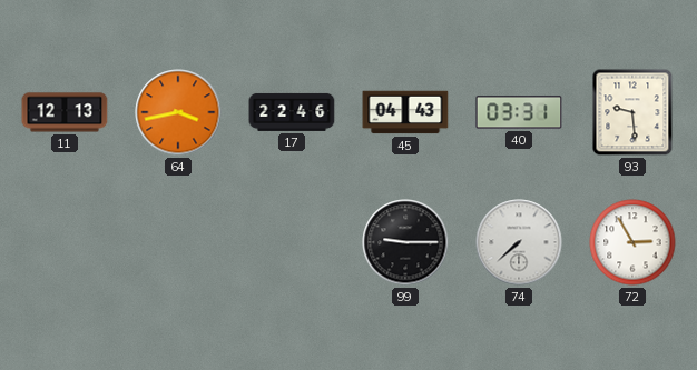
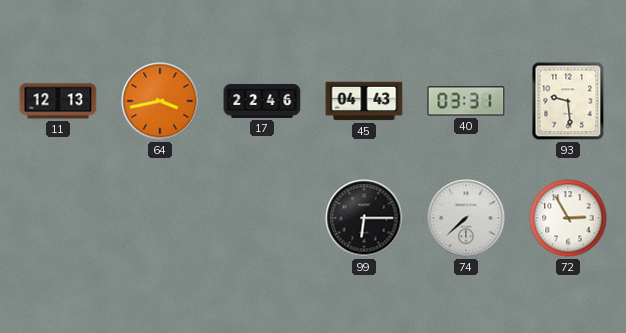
99: 9:15 -> 6:15
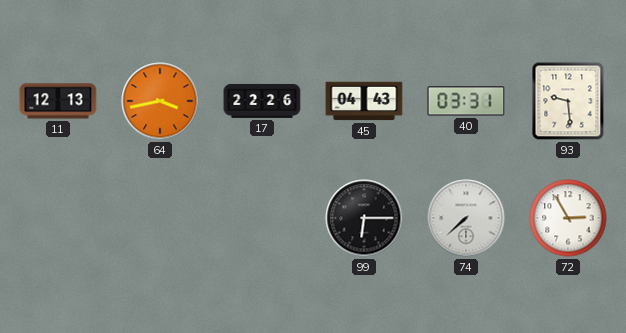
17: 22:46 -> 22:26
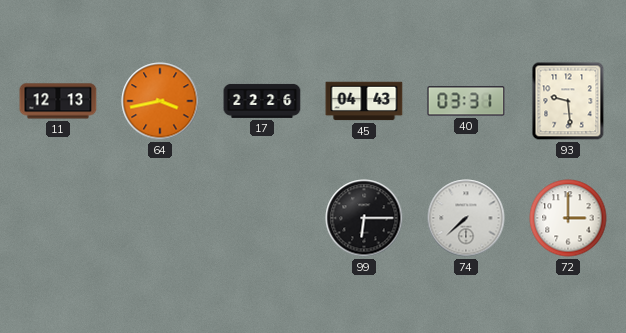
72: 2:55 -> 3:00
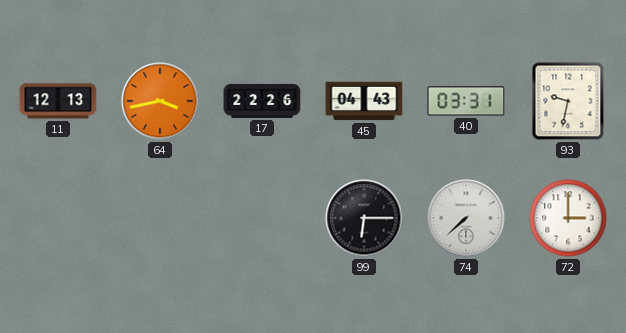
93: 9:29 -> 9:32
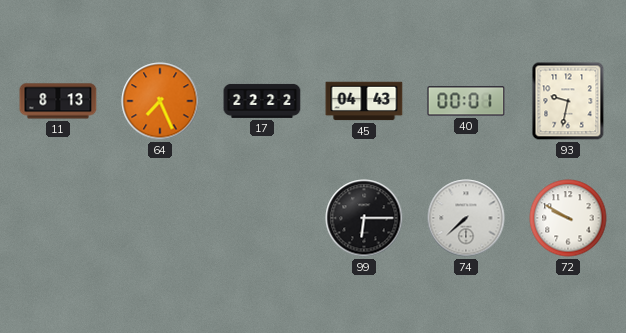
11: 12:13 -> 8:13
64: 3:43 -> 7:26
17: 22:26 -> 22:22
40: 03:31 -> 00:01
72: 3:00 -> 9:50
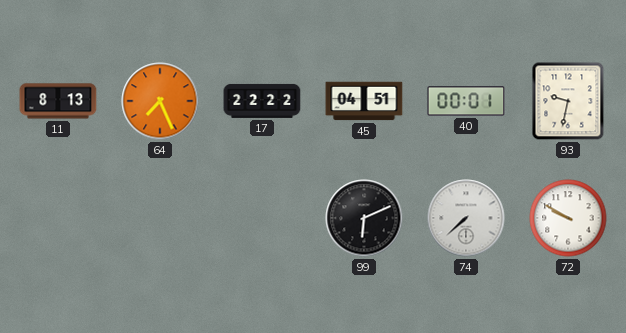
45: 04:43 -> 04:51
99: 6:15 -> 6:11
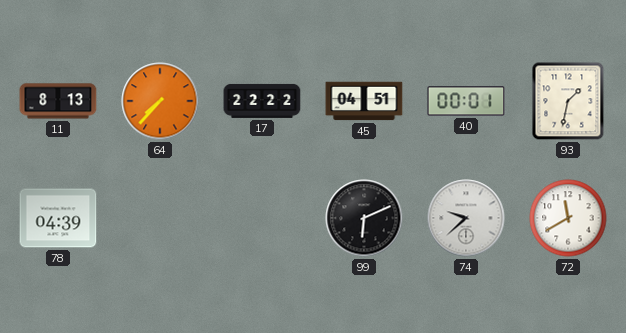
64: 7:26 -> 7:37
93: 9:32 -> 1:32
78: none -> 04:39
74: 7:38 -> 9:38
72: 9:50 -> 11:40
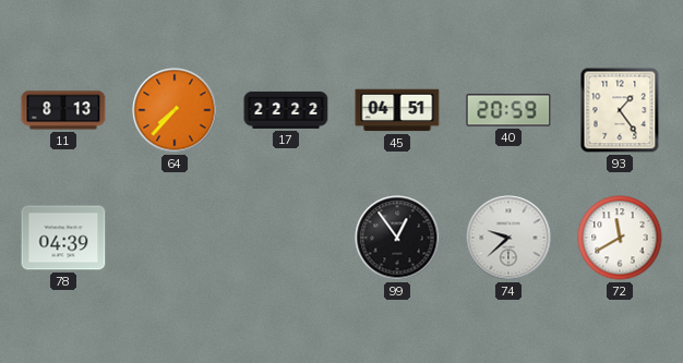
40: 00:01 -> 20:59
93: 1:32 -> 1:24
99: 6:11 -> 12:54
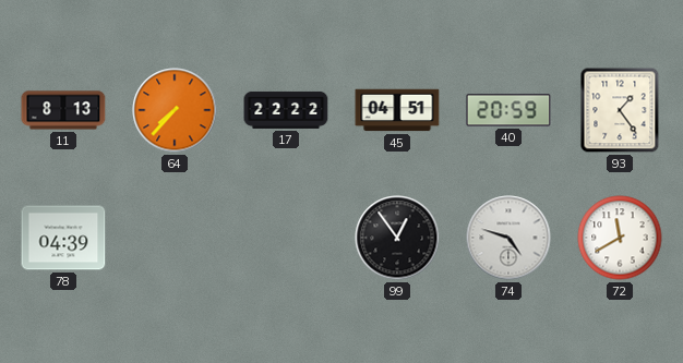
74: 9:38 -> 4:48
